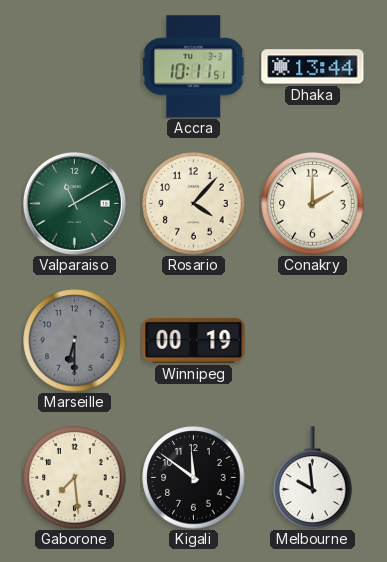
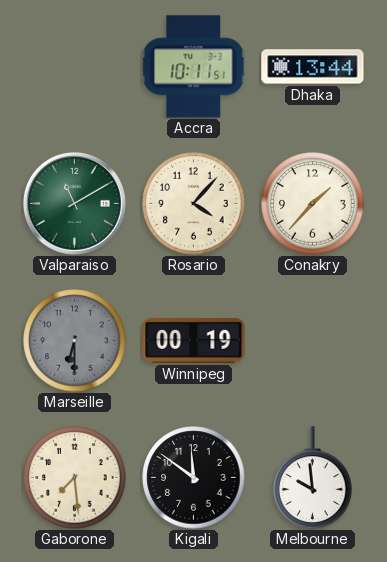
Conakry: 2:00 -> 1:37
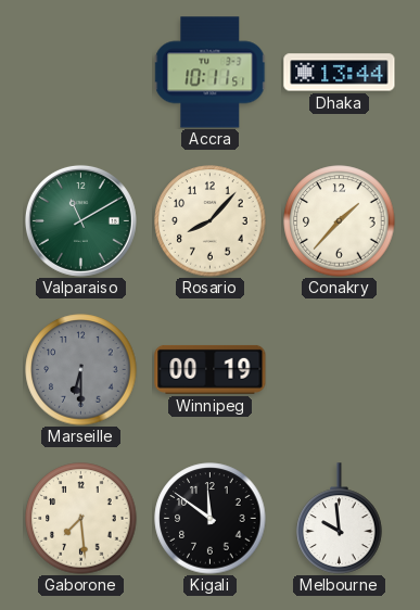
Rosario: 4:07 -> 8:07
